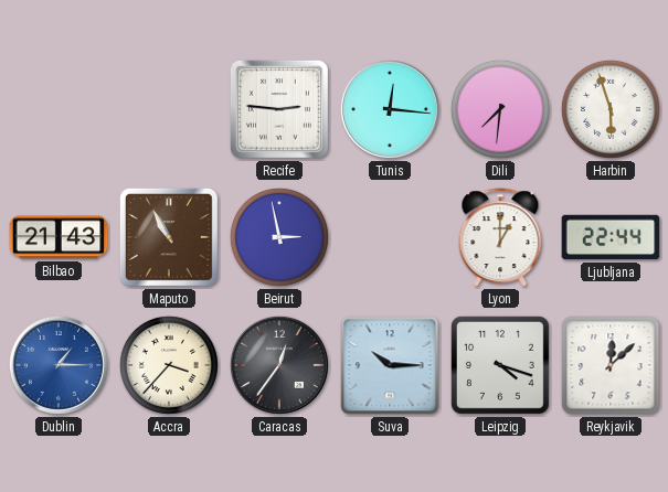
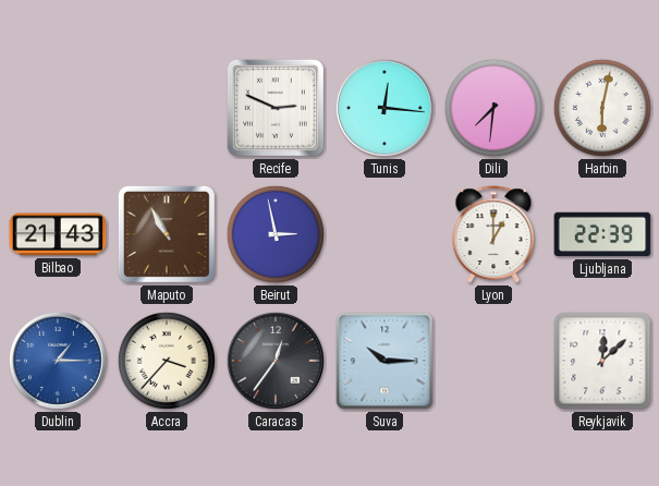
Recife: 2:46 -> 2:49
Harbin: 5:57 -> 6:02
Ljubljana: 22:44 -> 22:39
Leipzig: 4:18 -> none
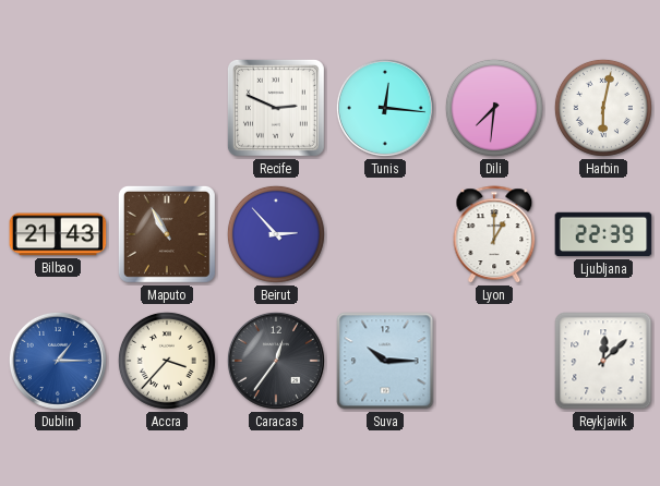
Beirut: 2:58 -> 2:53
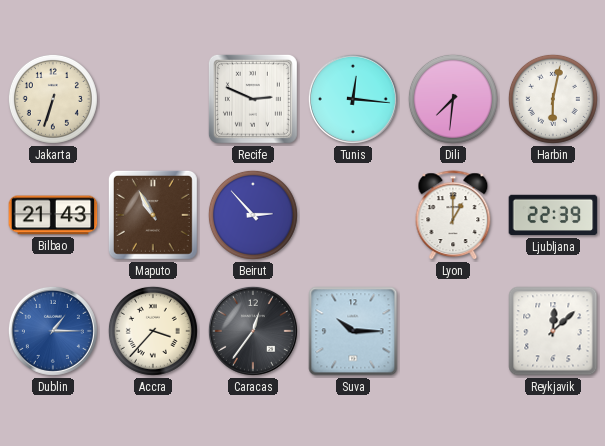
Jakarta: none -> 6:33
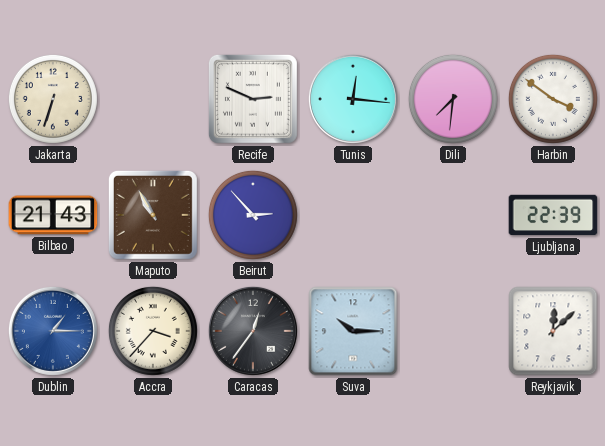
Harbin: 6:02 -> 3:51
Lyon: 1:00 -> none
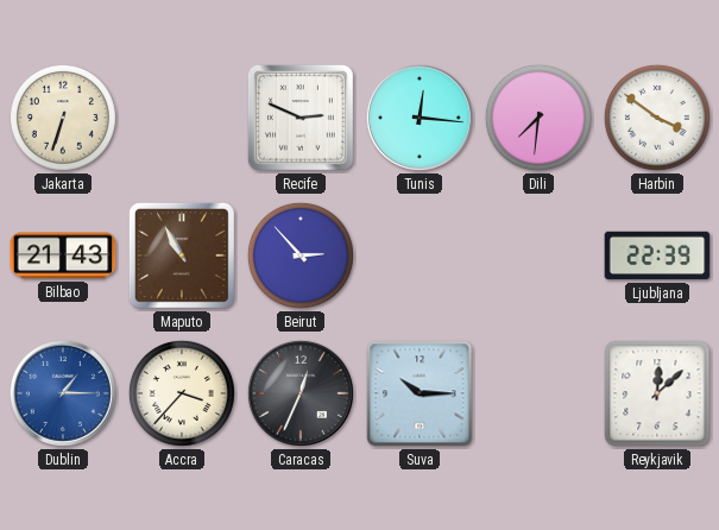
Caracas: 12:36 -> 12:34
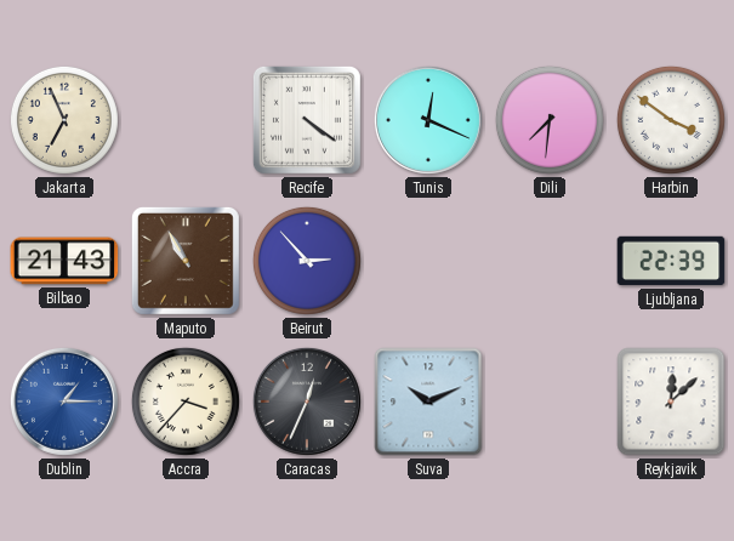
Jakarta: 6:33 -> 6:56
Recife: 2:49 -> 4:21
Tunis: 12:16 -> 12:19
Suva: 10:15 -> 10:11
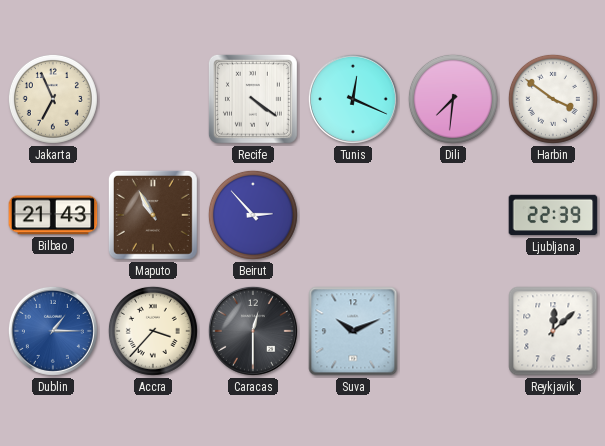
Caracas: 12:34 -> 12:30
